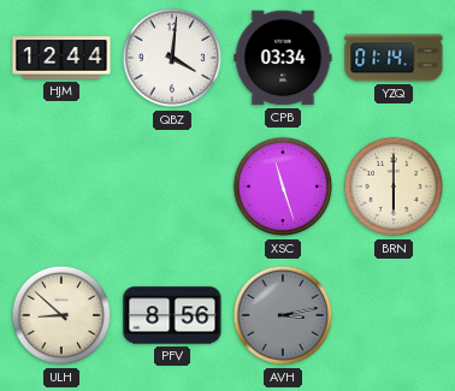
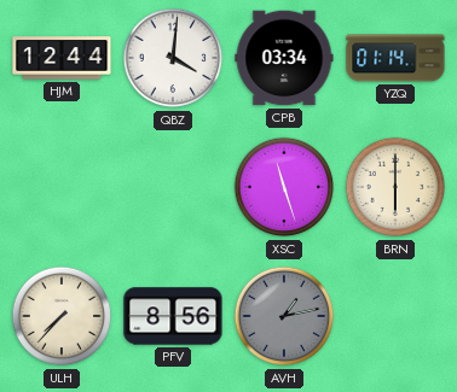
ULH: 8:52 -> 7:37
AVH: 3:13 -> 1:13
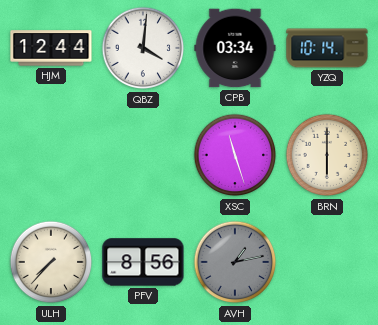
YZQ: 01:14 -> 10:14
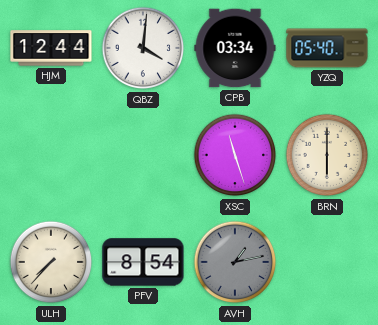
YZQ: 10:14 -> 05:40
PFV: 8:56 -> 8:54
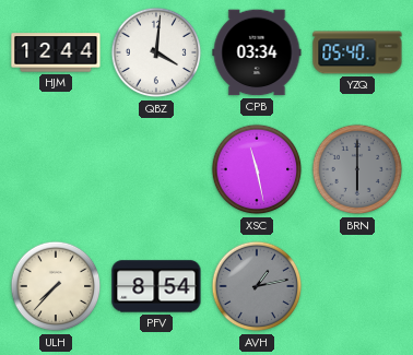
XSC: 11:27 -> 11:28
BRN dial: cream -> grey
